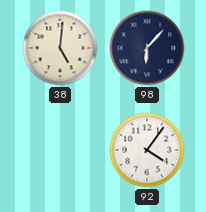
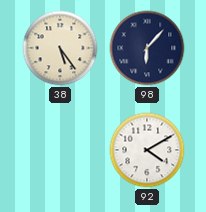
38: 5:01 -> 5:24
92: 4:06 -> 4:10
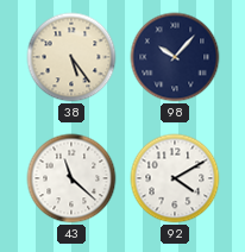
98: 6:07 -> 10:07
43: none -> 11:22
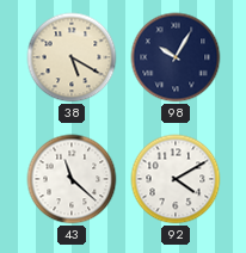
38: 5:24 -> 5:20
98: 10:07 -> 10:05
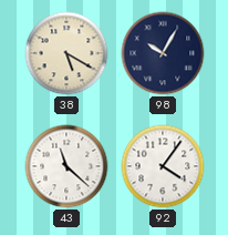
92: 4:10 -> 4:06
